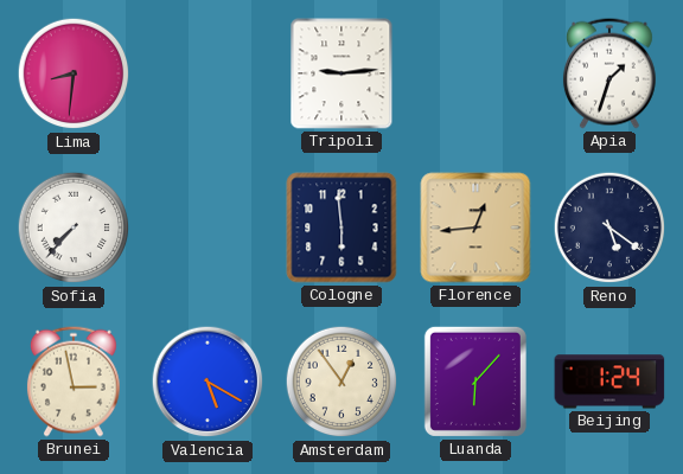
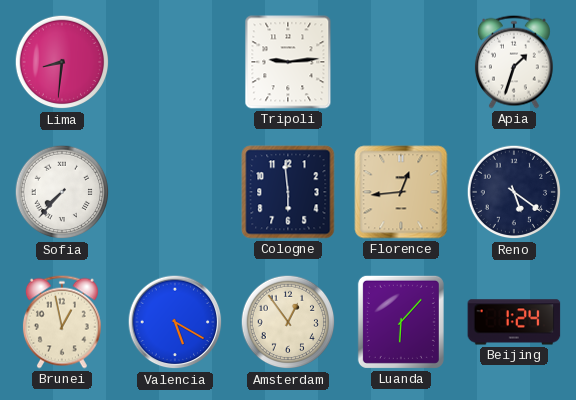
Brunei: 2:58 -> 12:58
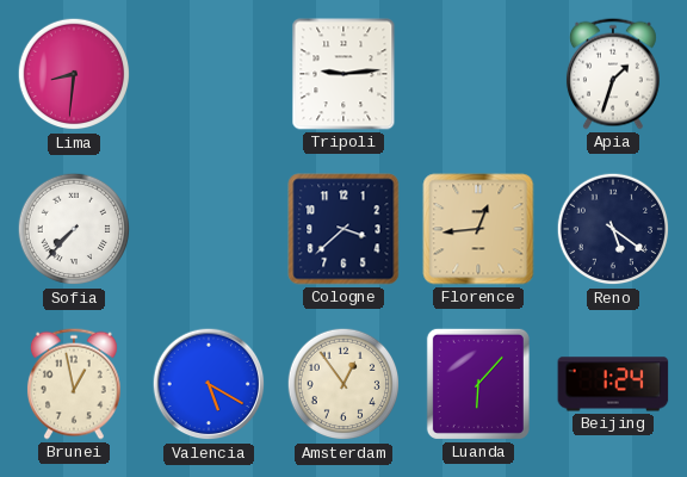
Cologne: 5:59 -> 3:38
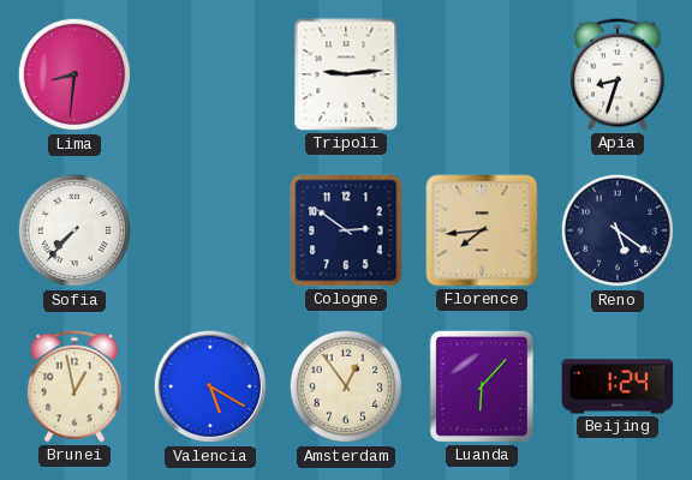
Apia: 1:33 -> 8:33
Cologne: 3:38 -> 2:51
Florence: 12:44 -> 7:44
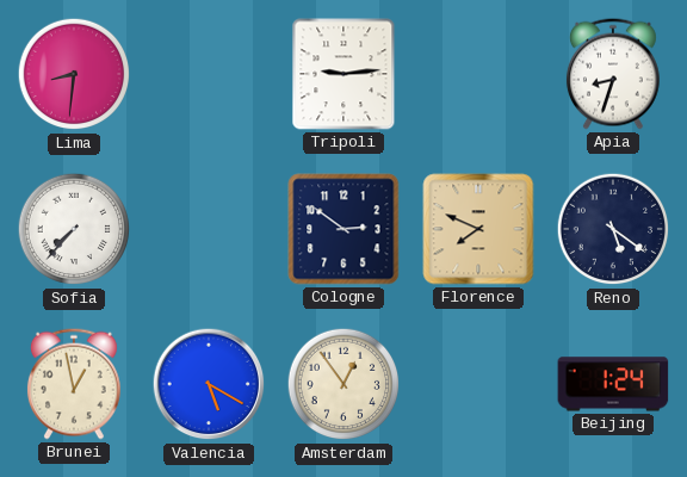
Florence: 7:44 -> 7:49
Luanda: 6:07 -> none
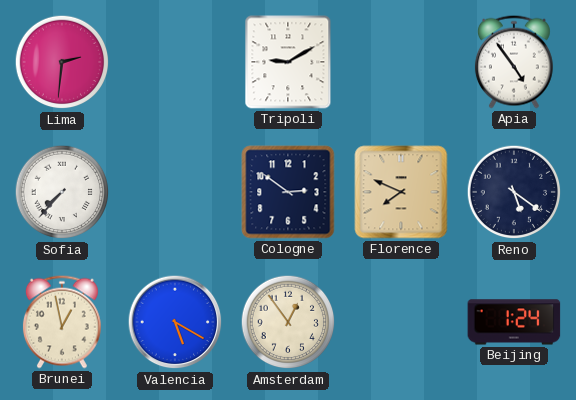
Lima: 8:31 -> 2:31
Tripoli: 9:14 -> 9:10
Apia: 8:33 -> 4:54
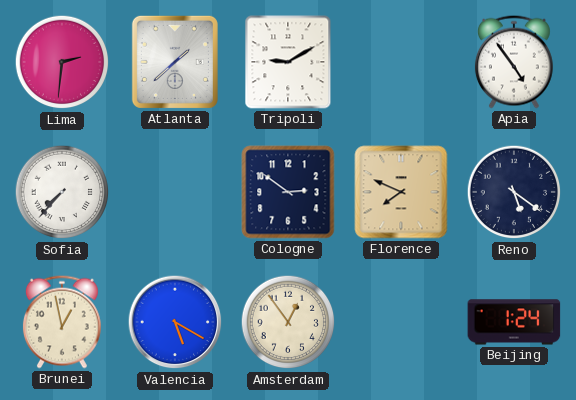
Atlanta: none -> 1:38
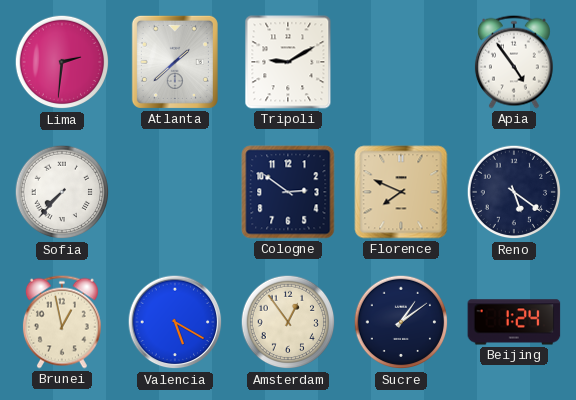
Sucre: none -> 1:09
